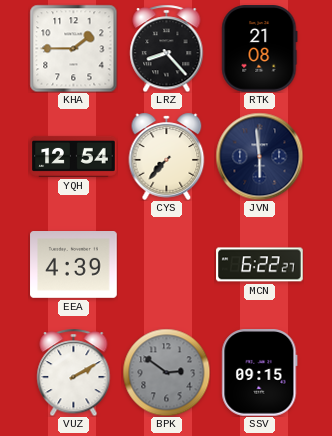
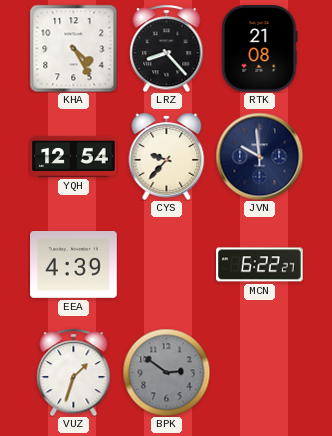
KHA: 1:45 -> 4:25
CYS: 7:37 -> 9:37
JVN: 5:59 -> 9:59
VUZ: 2:10 -> 1:33
SSV: 09:15 -> none
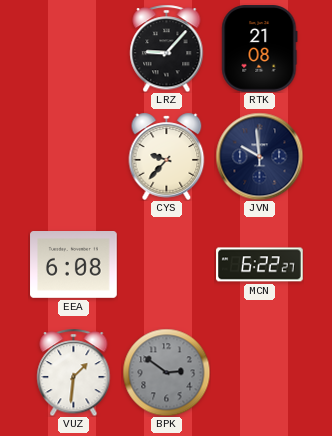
KHA: 4:25 -> none
LRZ: 8:23 -> 9:07
YQH: 12:54 -> none
EEA: 4:39 -> 6:08
VUZ: 1:33 -> 1:31
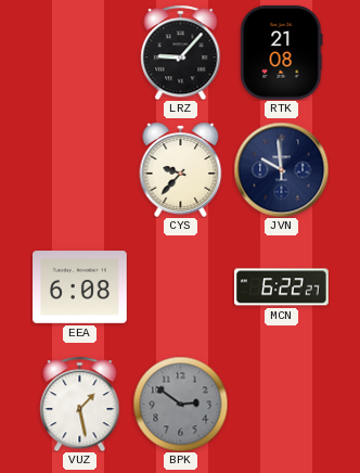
VUZ: 1:31 -> 1:28
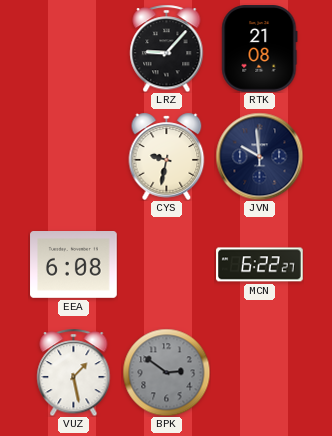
CYS: 9:37 -> 9:32
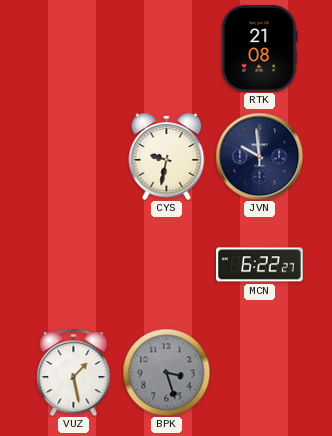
LRZ: 9:07 -> none
EEA: 6:08 -> none
BPK: 2:51 -> 3:27
